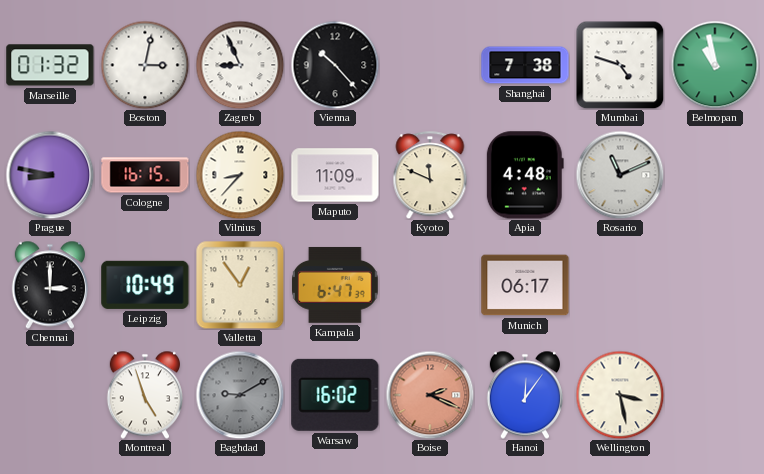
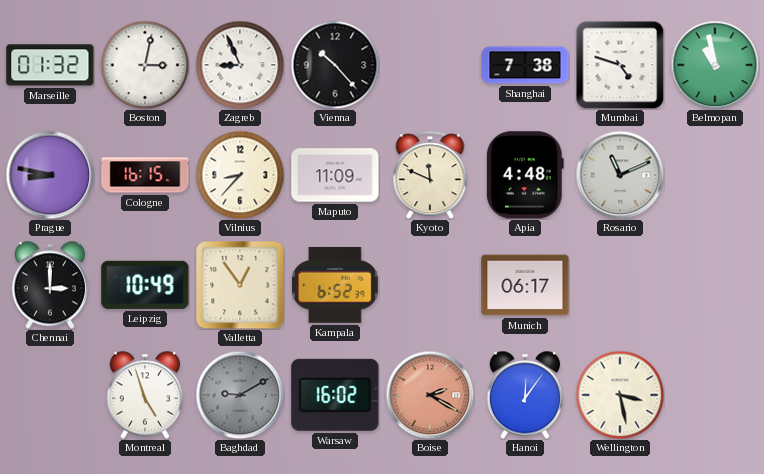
Kampala: 6:47 -> 6:52
Boise: 2:19 -> 2:20
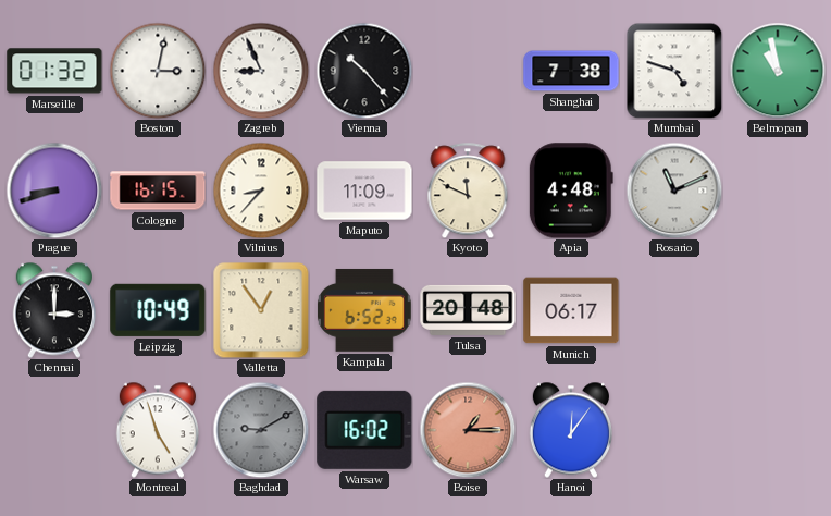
Prague: 8:47 -> 8:42
Tulsa: none -> 20:48
Boise: 2:20 -> 1:15
Wellington: 3:28 -> none
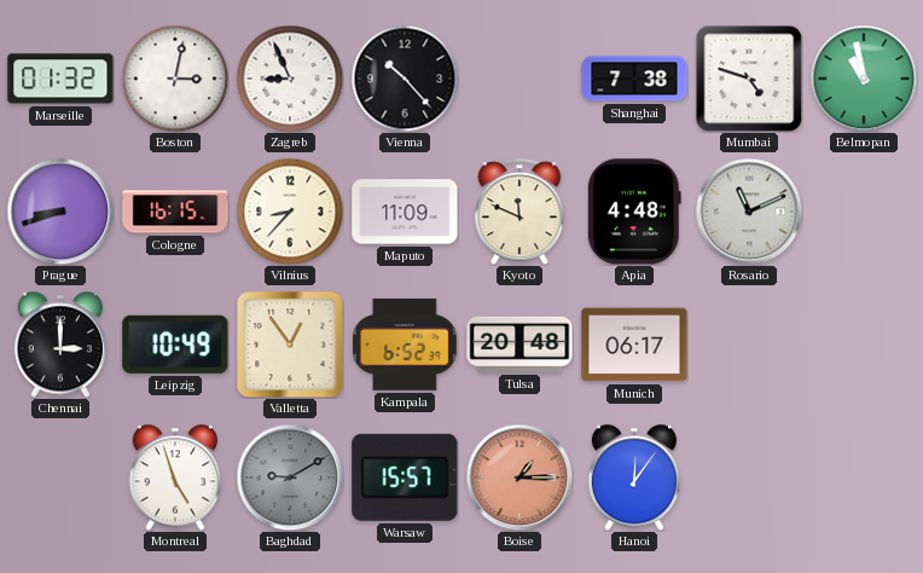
Warsaw: 16:02 -> 15:57
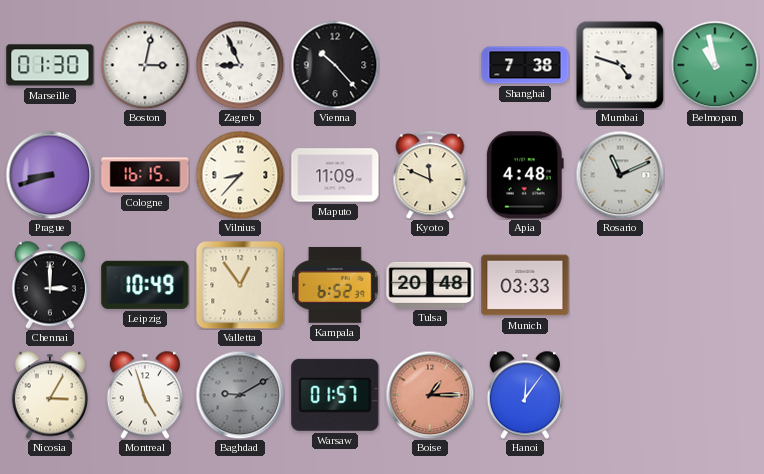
Marseille: 01:32 -> 01:30
Munich: 06:17 -> 03:33
Nicosia: none -> 3:05
Warsaw: 15:57 -> 01:57
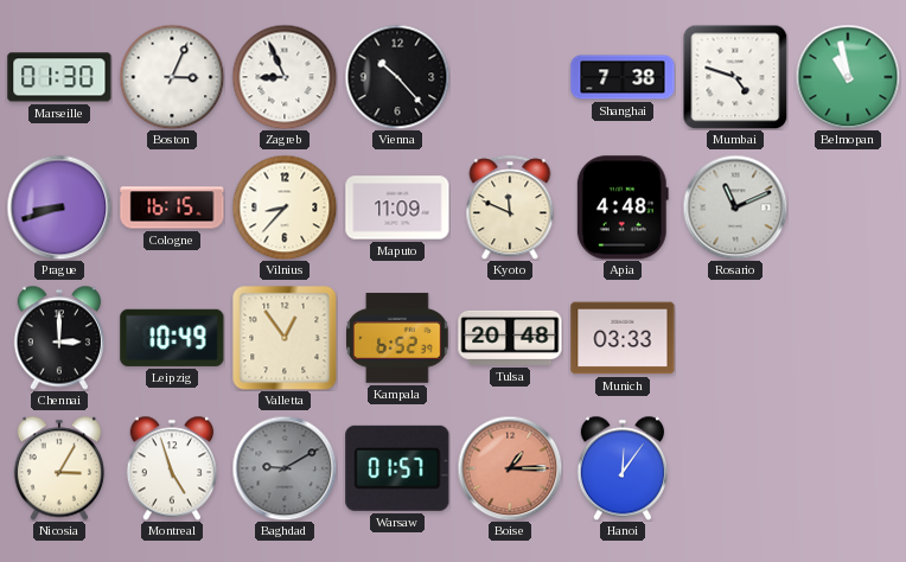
Boston: 3:02 -> 3:04
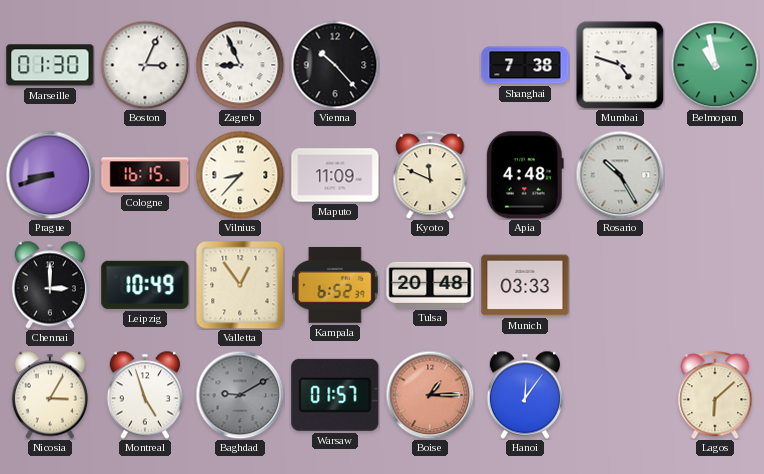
Rosario: 11:11 -> 10:25
Lagos: none -> 6:08
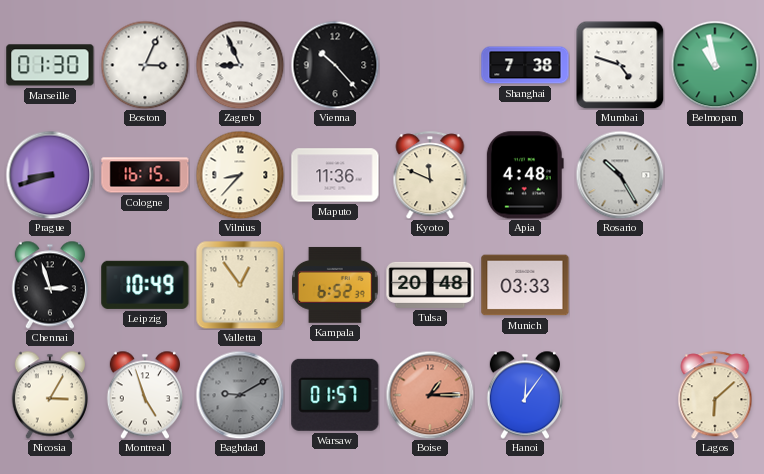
Maputo: 11:09 -> 11:36
Chennai: 3:00 -> 2:57
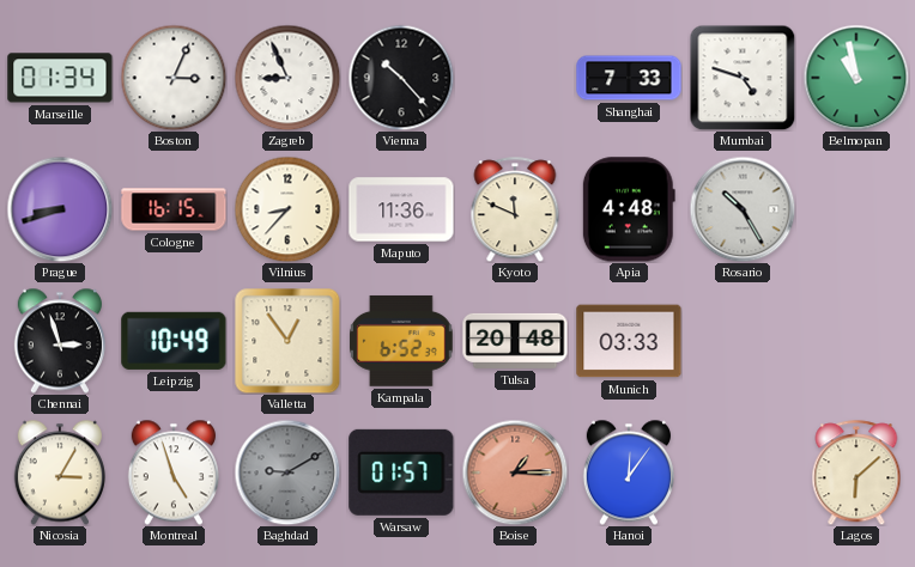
Marseille: 01:30 -> 01:34
Shanghai: 7:38 -> 7:33
